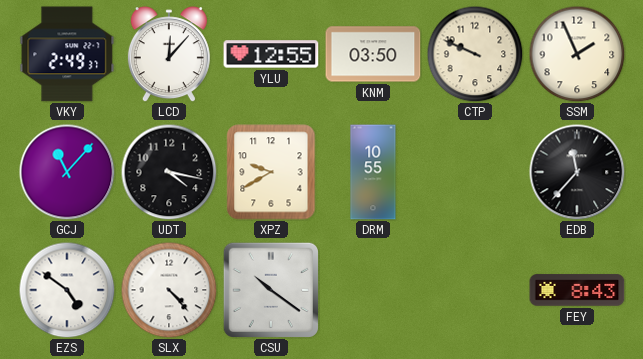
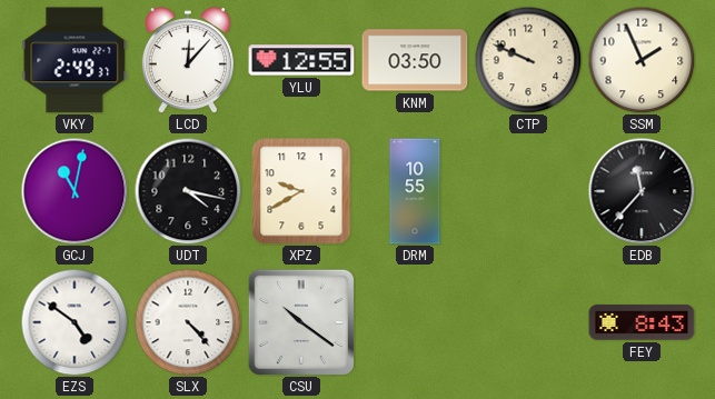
GCJ: 11:07 -> 11:02
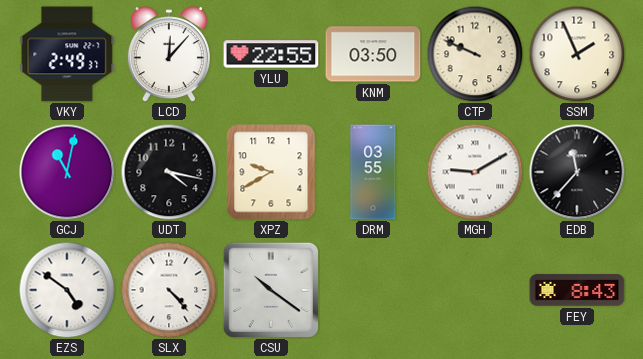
YLU: 12:55 -> 22:55
DRM: 10:55 -> 03:55
MGH: none -> 9:10
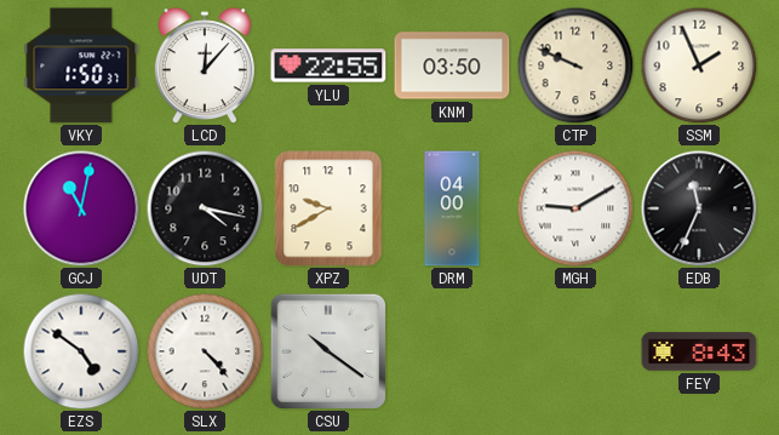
VKY: 2:49 -> 1:50
DRM: 03:55 -> 04:00
EDB: 11:37 -> 11:34
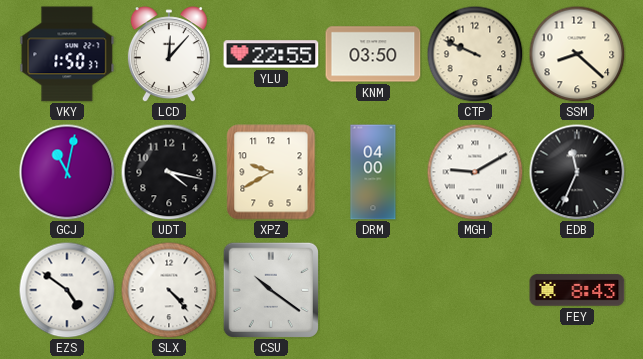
SSM: 1:56 -> 8:22
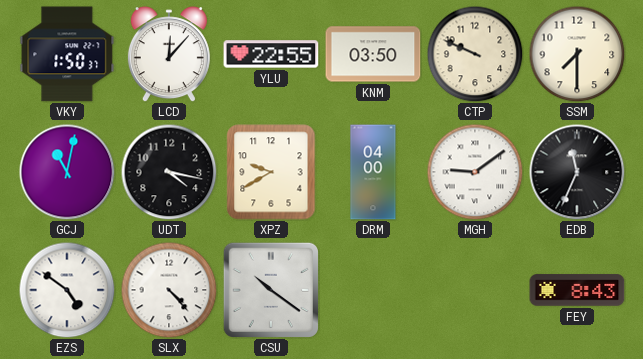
SSM: 8:22 -> 7:30
MGH: 9:10 -> 9:09
